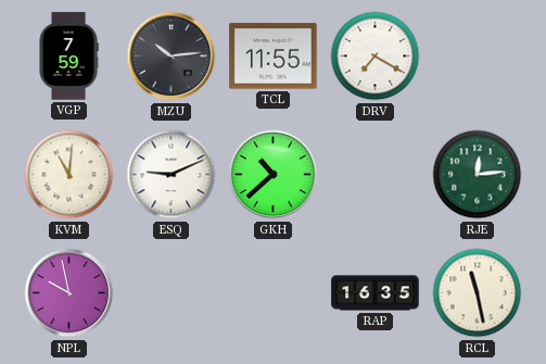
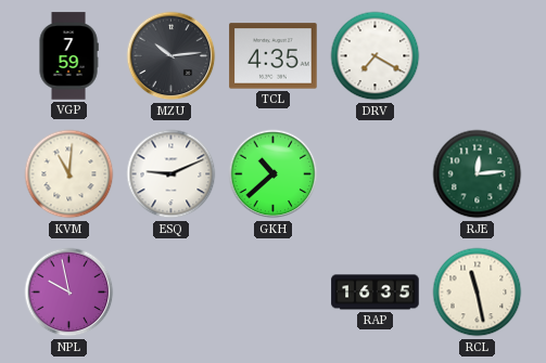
TCL: 11:55 -> 4:35
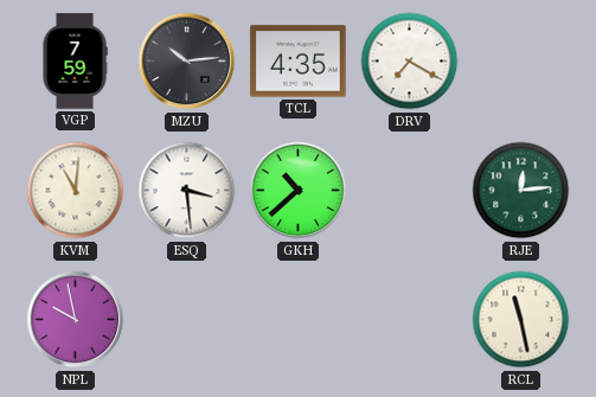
ESQ: 9:11 -> 3:29
RAP: 16:35 -> none
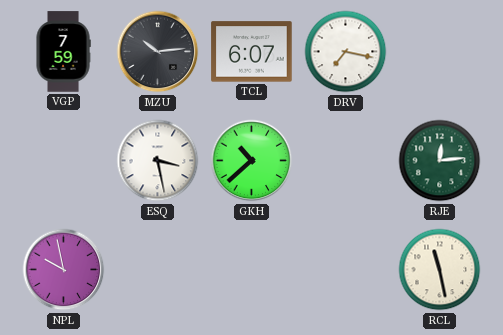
TCL: 4:35 -> 6:07
DRV: 7:20 -> 7:17
KVM: 11:01 -> none
ESQ: 3:29 -> 3:28
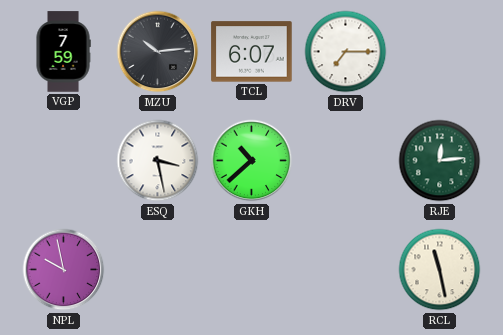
DRV: 7:17 -> 7:15
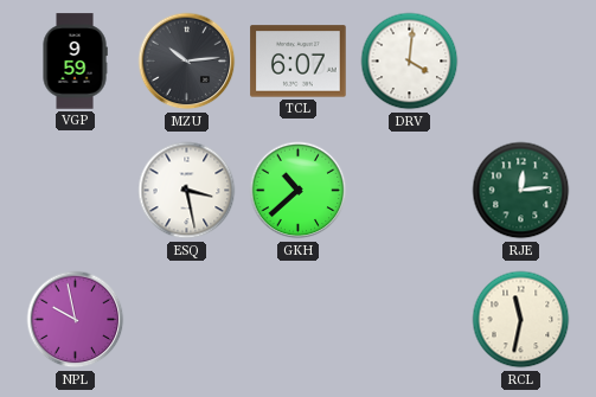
VGP: 7:59 -> 9:59
DRV: 7:15 -> 4:01
RCL: 11:28 -> 11:32
